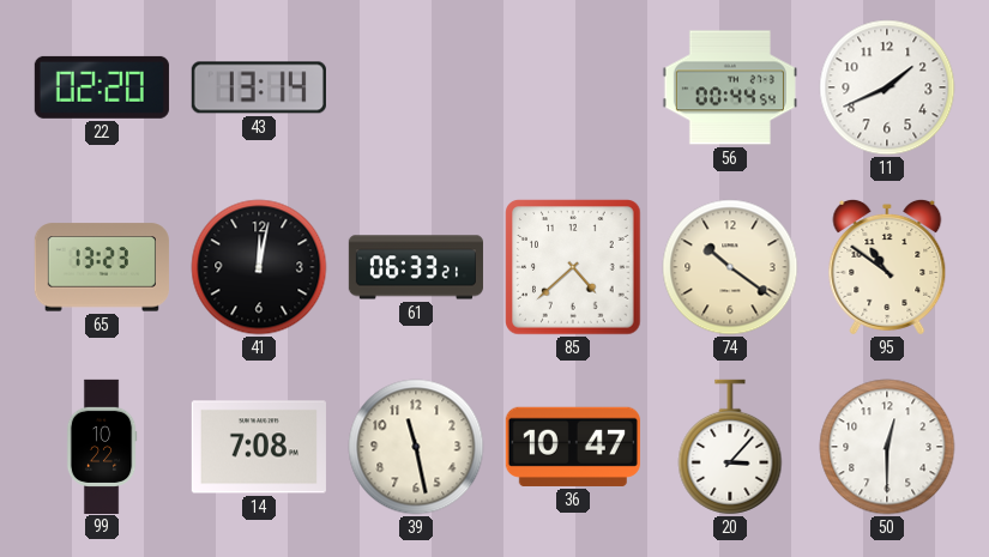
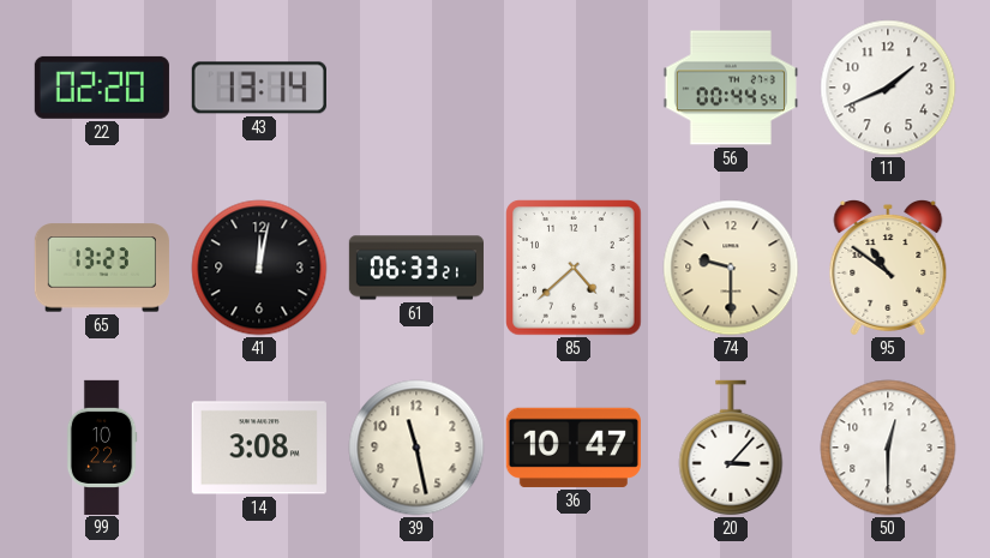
74: 10:21 -> 9:30
14: 7:08 -> 3:08
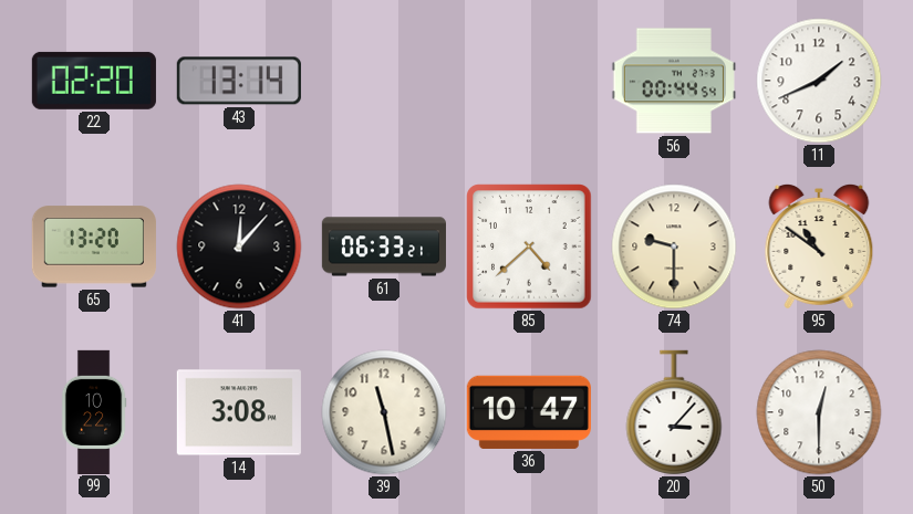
65: 13:23 -> 13:20
41: 12:02 -> 12:07
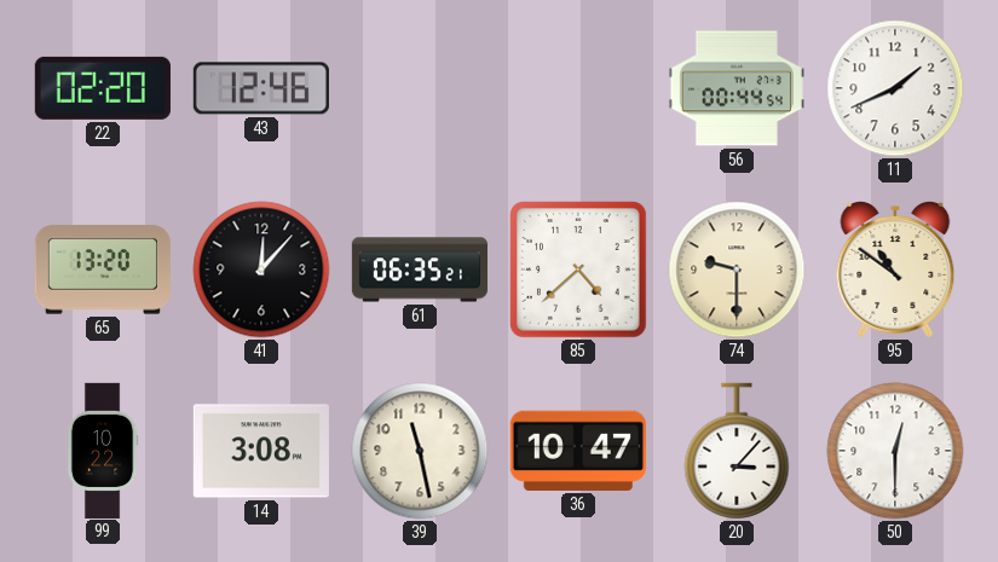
43: 13:14 -> 12:46
61: 06:33 -> 06:35
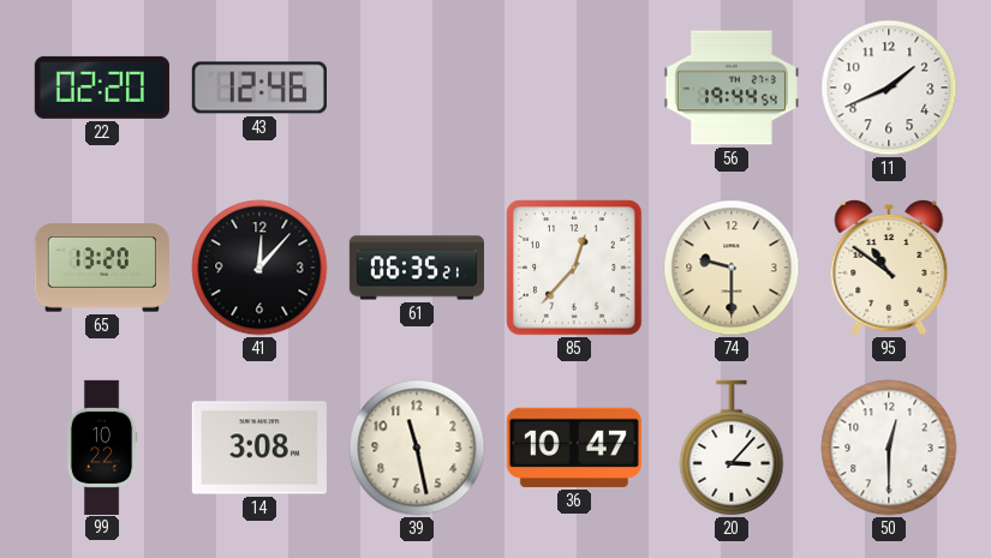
56: 00:44 -> 19:44
85: 4:38 -> 12:37
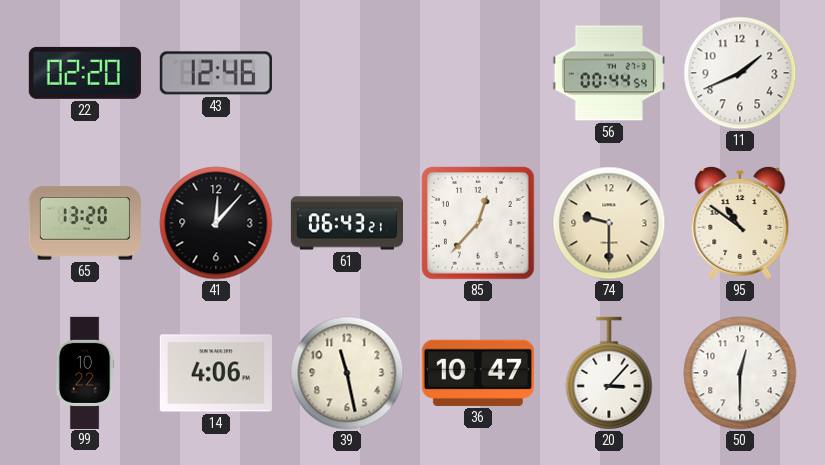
56: 19:44 -> 00:44
61: 06:35 -> 06:43
14: 3:08 -> 4:06
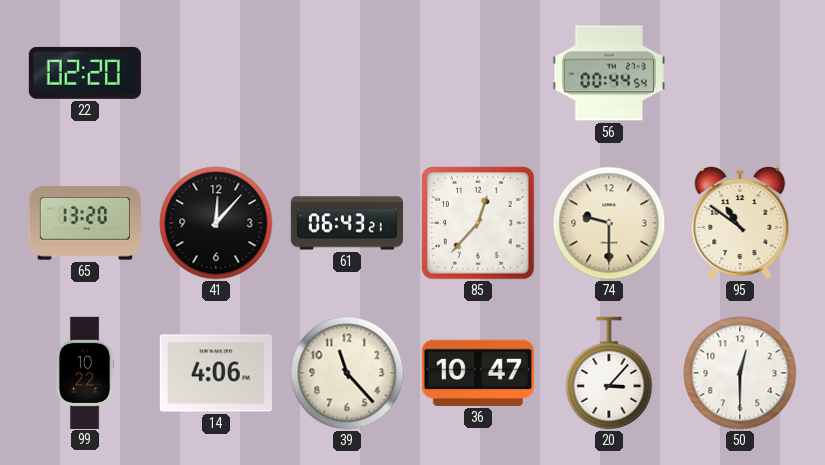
43: 12:46 -> none
11: 1:41 -> none
39: 11:28 -> 11:23
